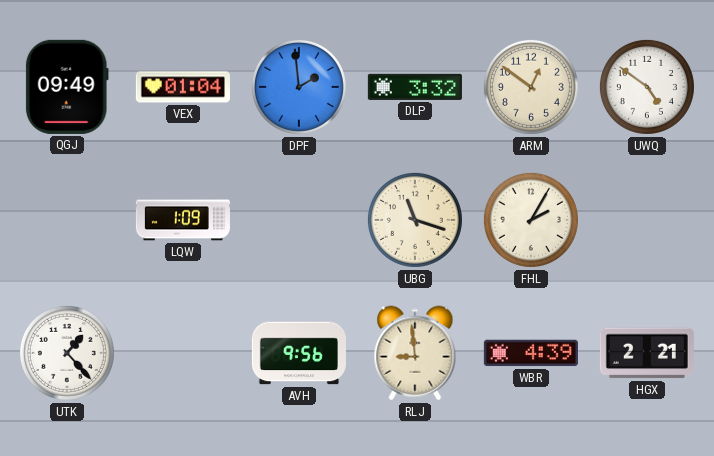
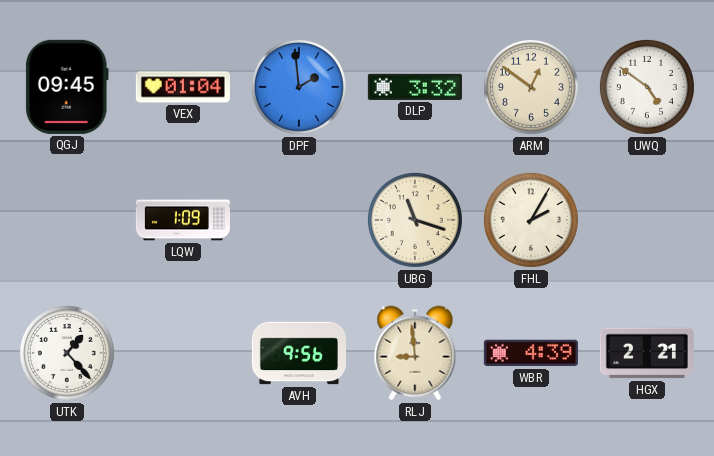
QGJ: 09:49 -> 09:45
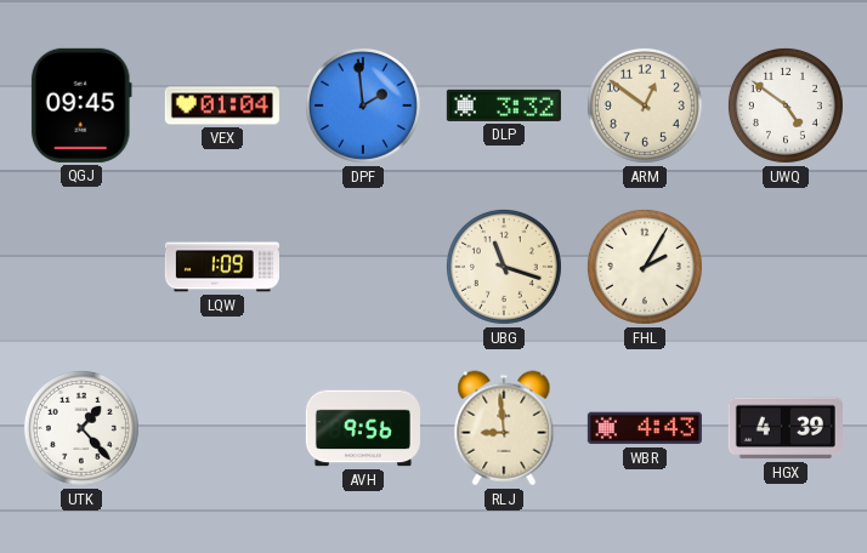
WBR: 4:39 -> 4:43
HGX: 2:21 -> 4:39
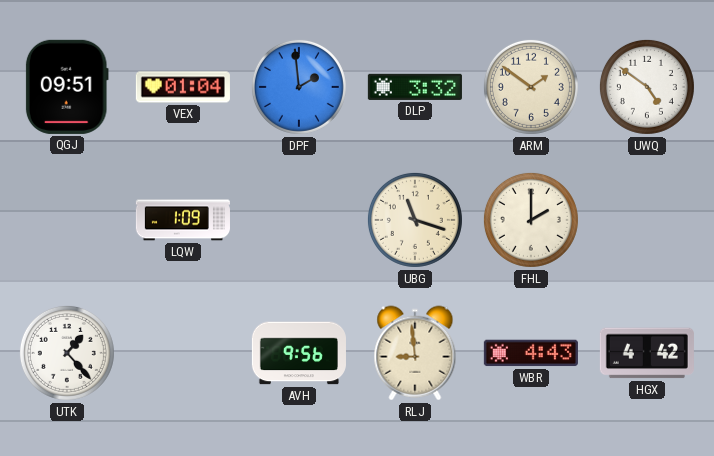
QGJ: 09:45 -> 09:51
ARM: 12:51 -> 1:51
FHL: 2:05 -> 2:00
HGX: 4:39 -> 4:42
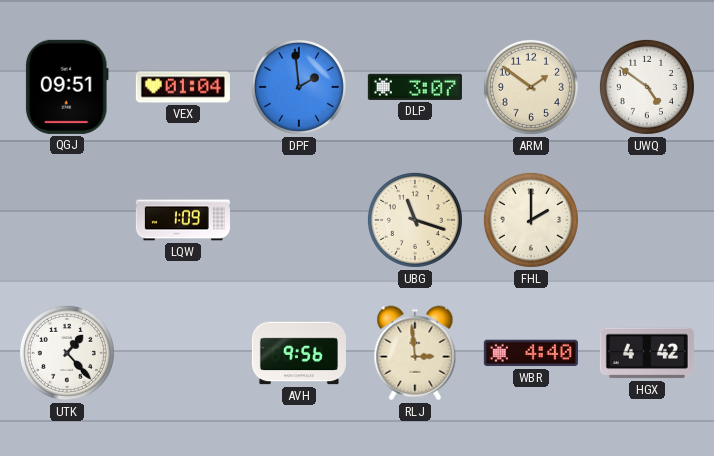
DLP: 3:32 -> 3:07
RLJ: 8:59 -> 2:59
WBR: 4:43 -> 4:40
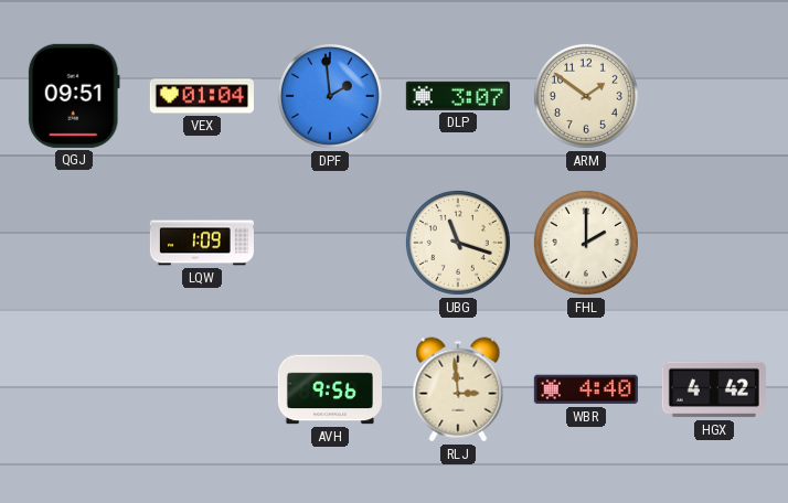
UWQ: 4:51 -> none
UTK: 1:23 -> none
